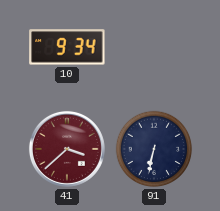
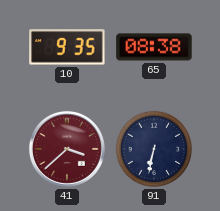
10: 9:34 -> 9:35
65: none -> 08:38
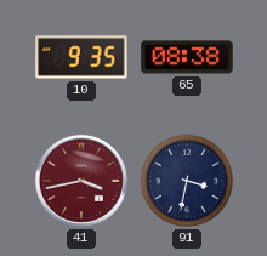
41: 3:38 -> 3:43
91: 6:32 -> 3:32
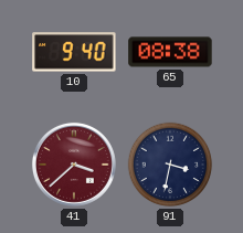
10: 9:35 -> 9:40
41: 3:43 -> 3:38
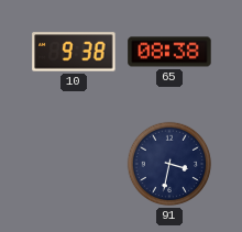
10: 9:40 -> 9:38
41: 3:38 -> none
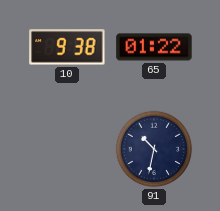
65: 08:38 -> 01:22
91: 3:32 -> 10:32
